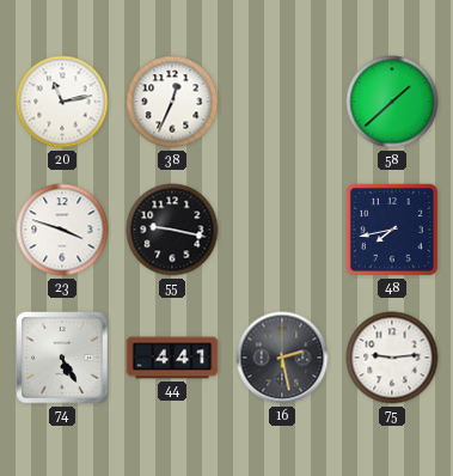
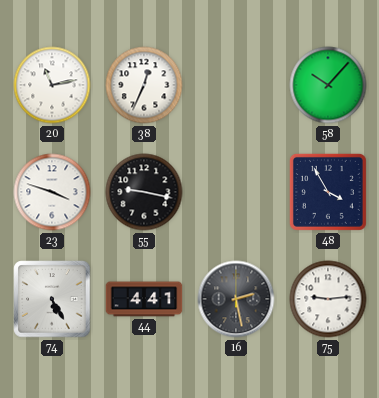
58: 1:38 -> 10:07
48: 7:43 -> 3:55
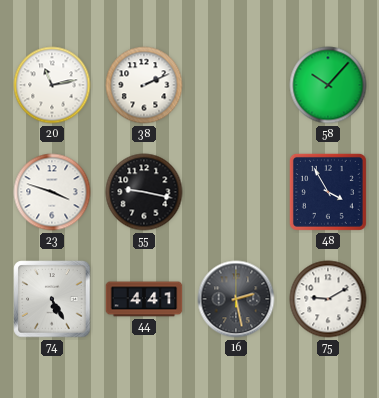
38: 12:34 -> 2:11
75: 9:14 -> 9:10
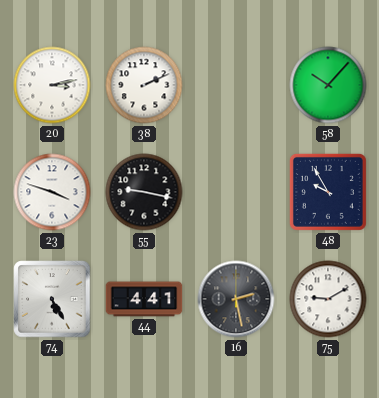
20: 11:13 -> 3:13
48: 3:55 -> 9:55
